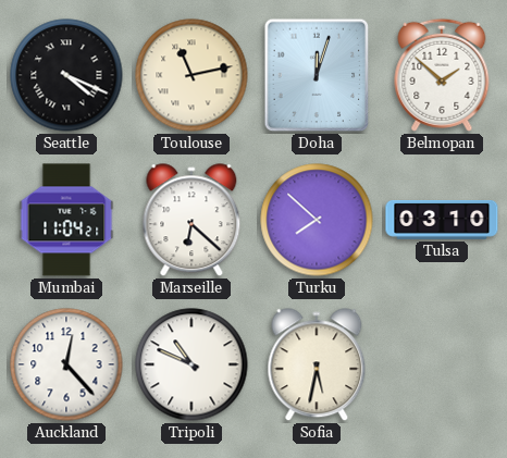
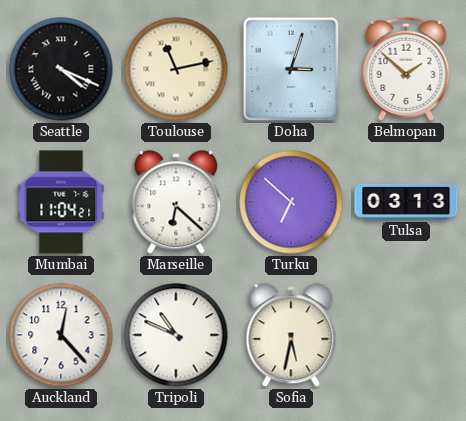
Doha: 12:03 -> 3:03
Turku: 7:52 -> 6:52
Tulsa: 03:10 -> 03:13
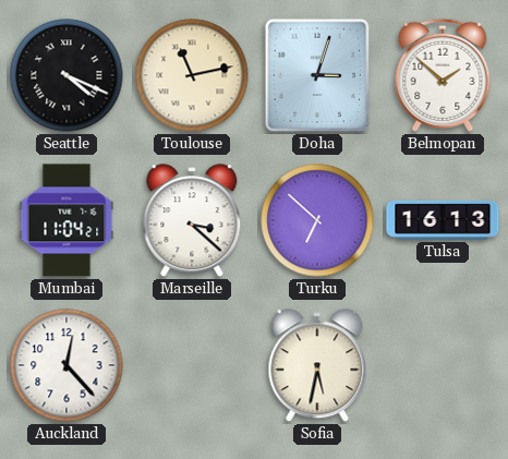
Marseille: 6:22 -> 3:22
Tulsa: 03:13 -> 16:13
Tripoli: 10:49 -> none
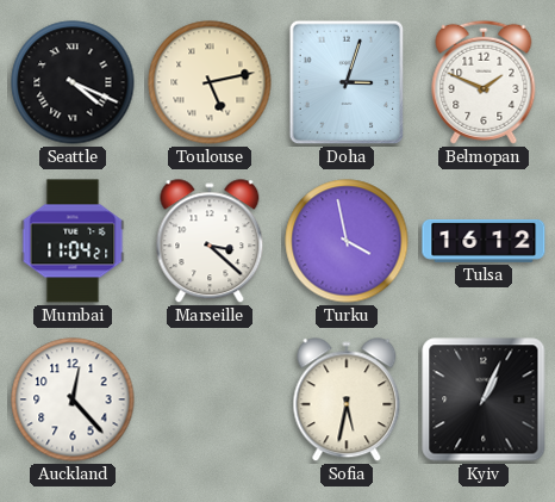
Toulouse: 11:13 -> 5:13
Belmopan: 1:52 -> 1:49
Turku: 6:52 -> 3:58
Tulsa: 16:13 -> 16:12
Kyiv: none -> 1:04
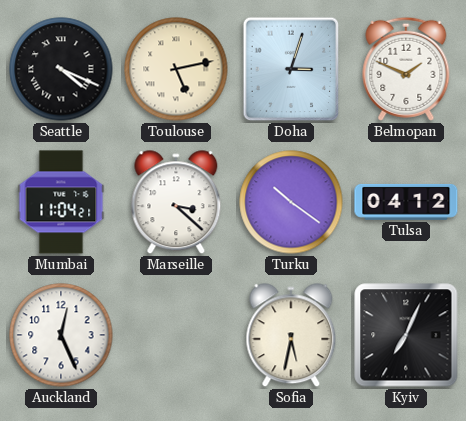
Turku: 3:58 -> 10:21
Tulsa: 16:12 -> 04:12
Auckland: 12:23 -> 12:26
Kyiv: 1:04 -> 7:04
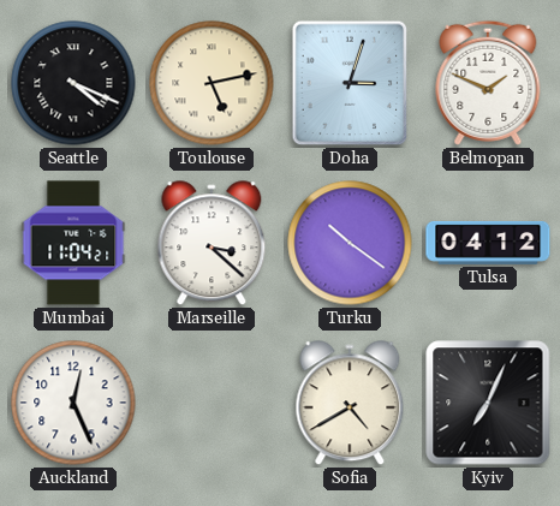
Sofia: 5:32 -> 4:40
